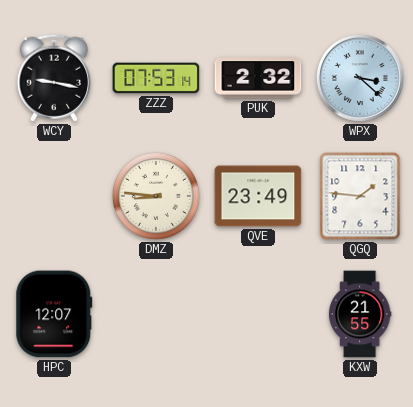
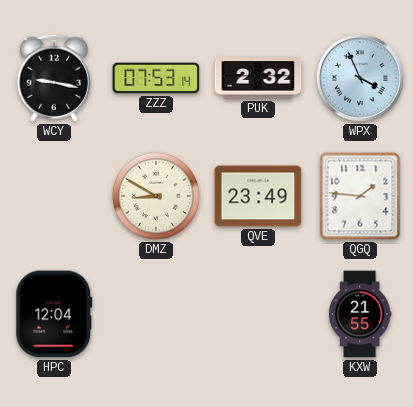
WPX: 3:22 -> 3:56
DMZ: 8:46 -> 8:50
HPC: 12:07 -> 12:04
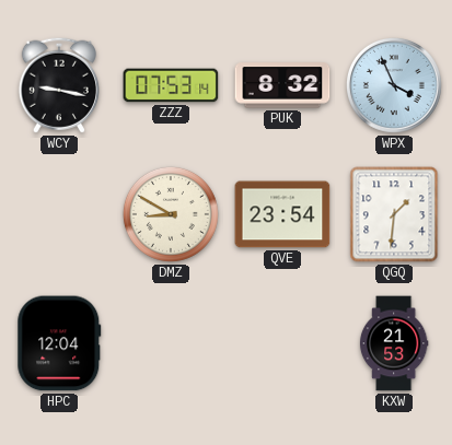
PUK: 2:32 -> 8:32
QVE: 23:49 -> 23:54
QGQ: 1:46 -> 1:31
KXW: 21:55 -> 21:53
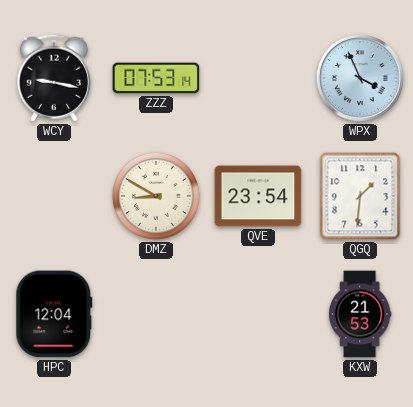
PUK: 8:32 -> none
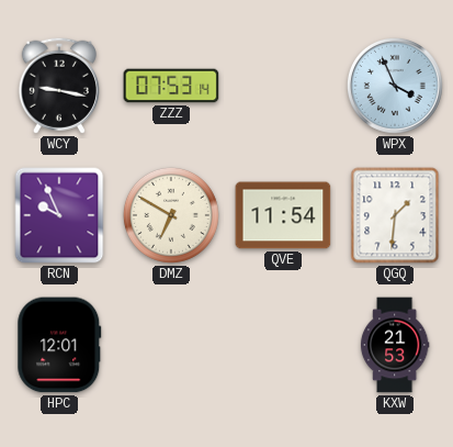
RCN: none -> 9:56
DMZ: 8:50 -> 6:50
QVE: 23:54 -> 11:54
HPC: 12:04 -> 12:01
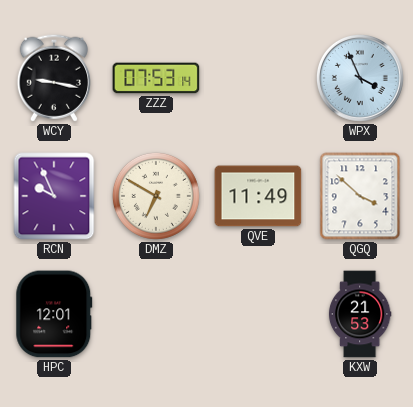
QVE: 11:54 -> 11:49
QGQ: 1:31 -> 3:52
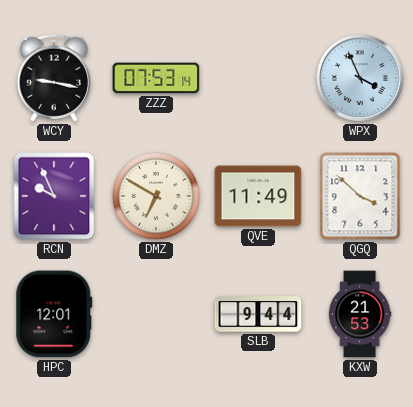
SLB: none -> 9:44
